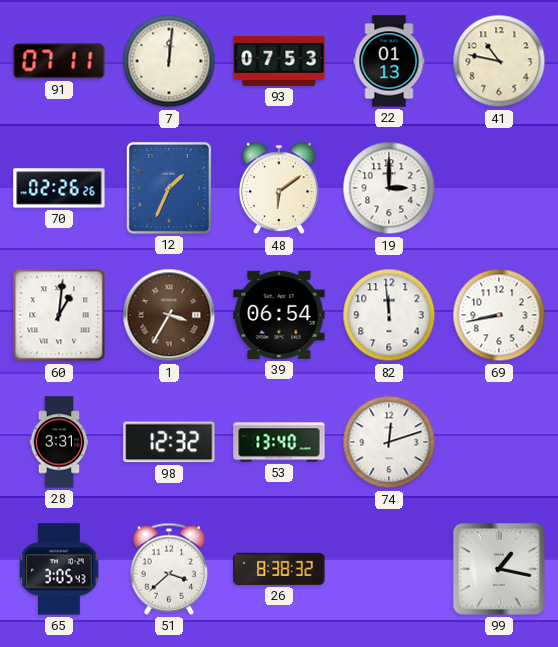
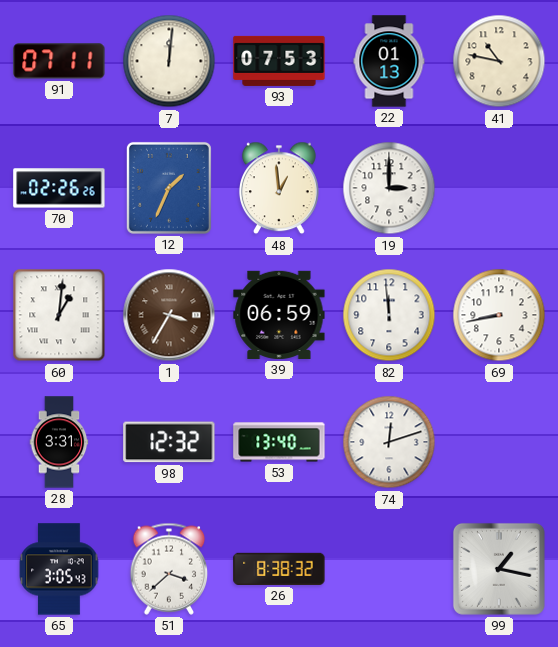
48: 6:09 -> 12:59
39: 06:54 -> 06:59
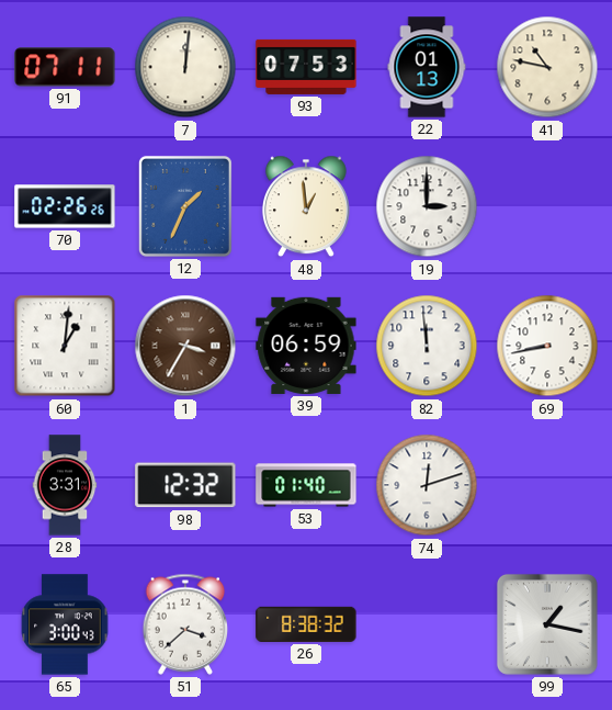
53: 13:40 -> 01:40
65: 3:05 -> 3:00
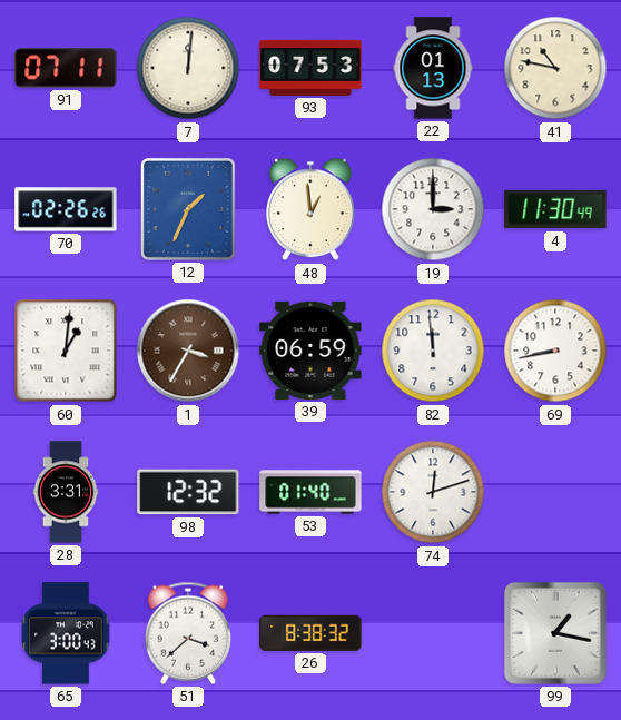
4: none -> 11:30
